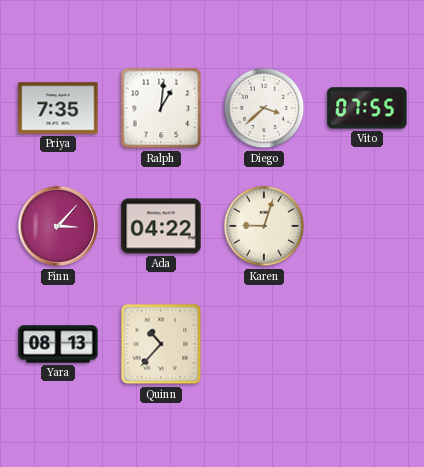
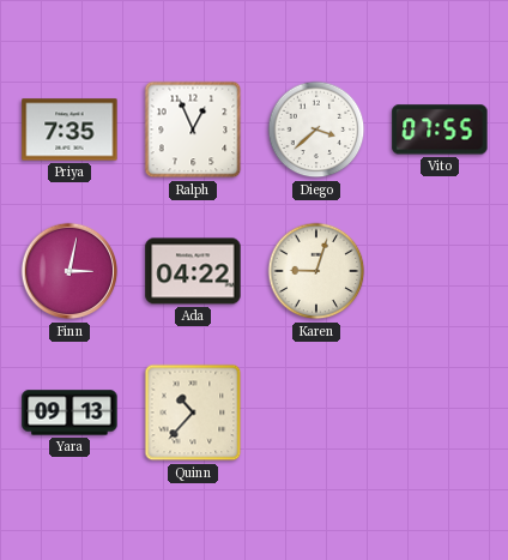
Ralph: 1:01 -> 12:56
Finn: 3:07 -> 3:02
Yara: 08:13 -> 09:13
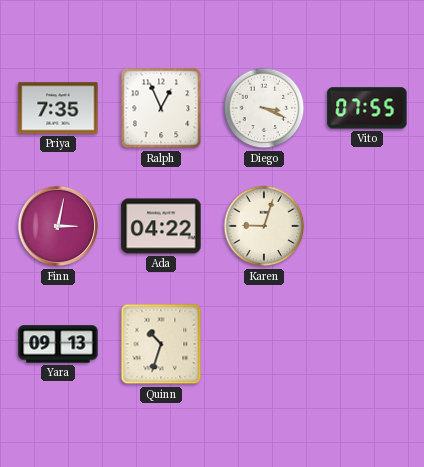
Diego: 3:38 -> 3:19
Quinn: 10:37 -> 10:33
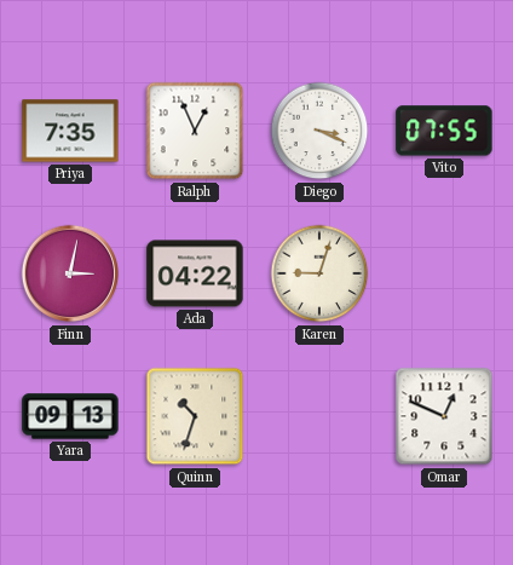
Omar: none -> 12:49
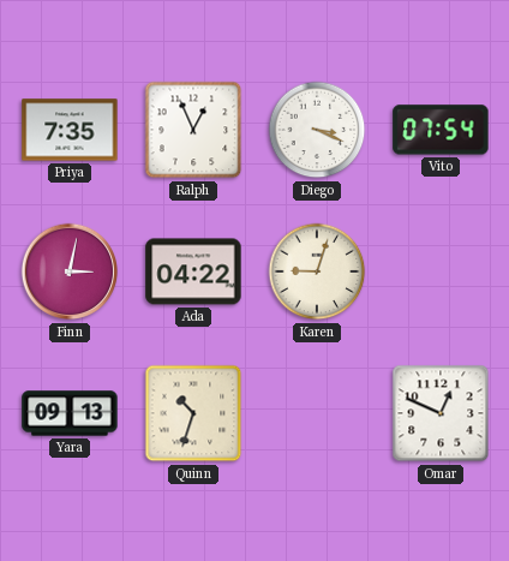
Vito: 07:55 -> 07:54
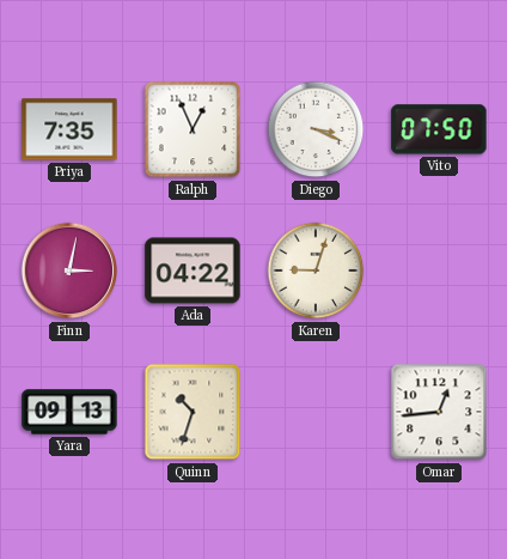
Vito: 07:54 -> 07:50
Omar: 12:49 -> 12:44
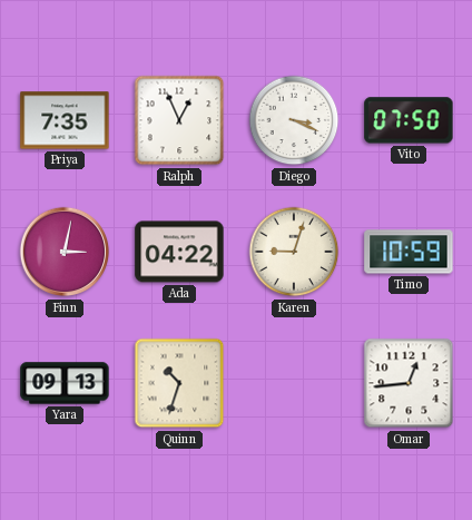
Timo: none -> 10:59
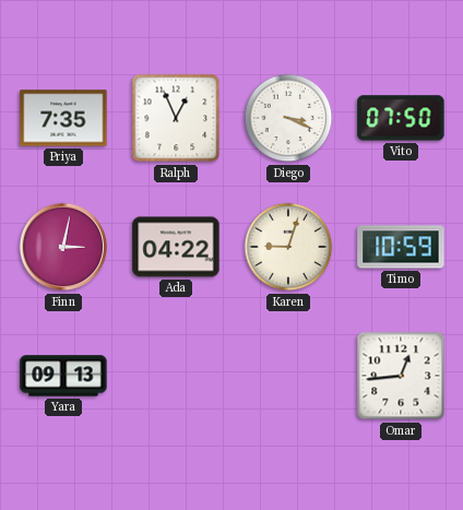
Quinn: 10:33 -> none
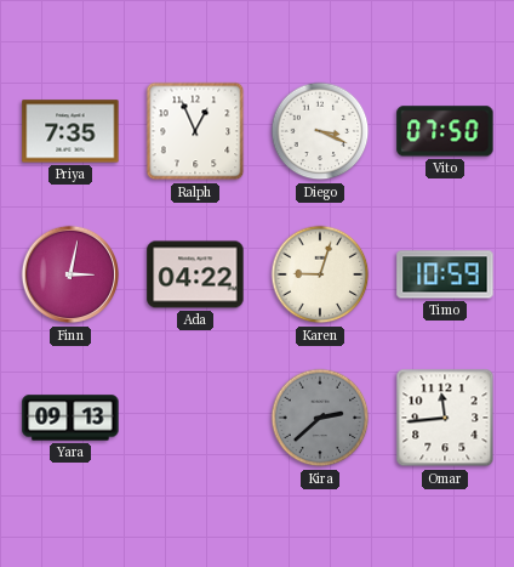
Kira: none -> 2:38
Omar: 12:44 -> 11:44
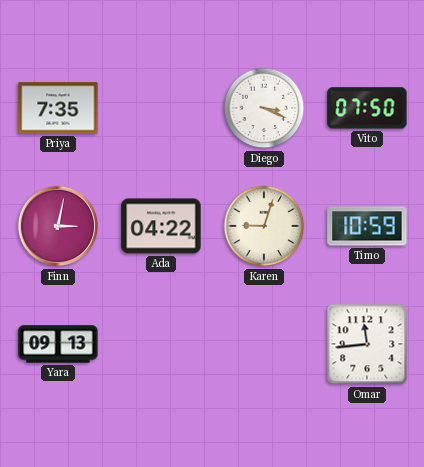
Ralph: 12:56 -> none
Kira: 2:38 -> none
